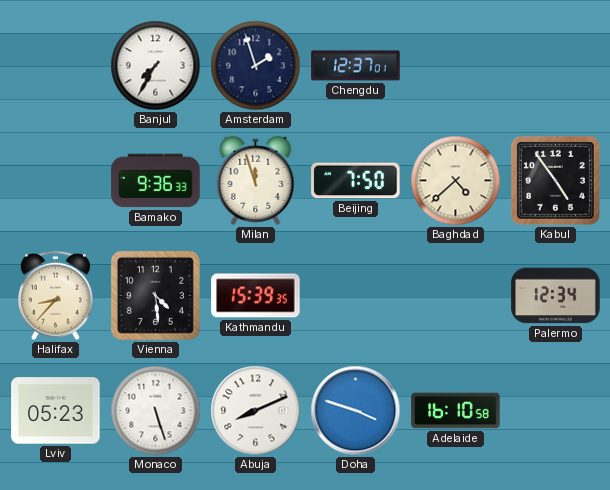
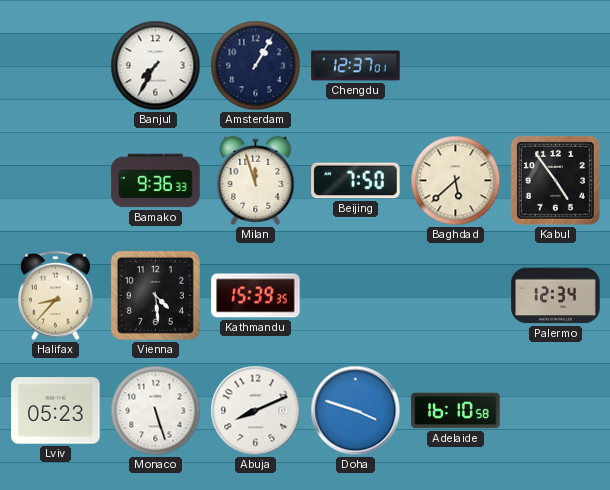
Amsterdam: 1:57 -> 1:05
Baghdad: 4:38 -> 5:38
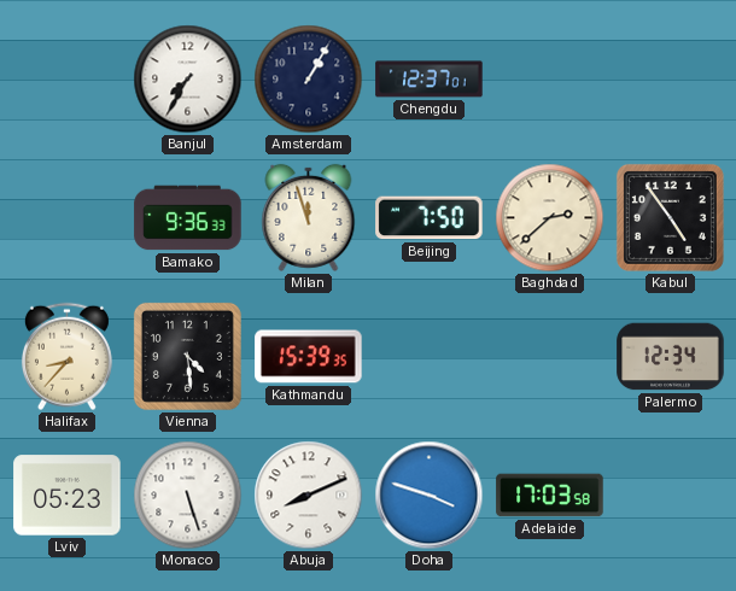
Baghdad: 5:38 -> 2:38
Adelaide: 16:10 -> 17:03
